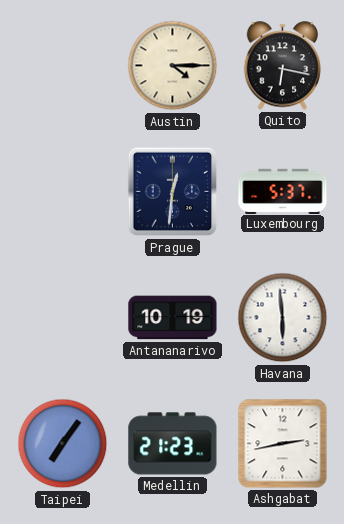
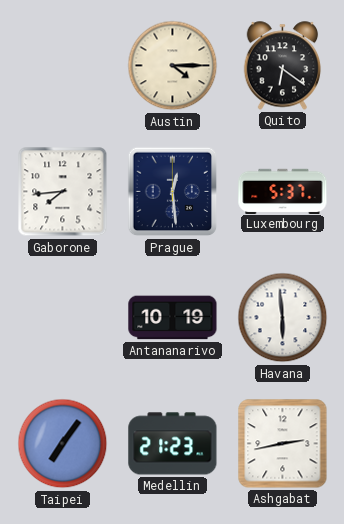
Quito: 6:17 -> 6:21
Gaborone: none -> 7:44
Prague: 12:31 -> 12:29
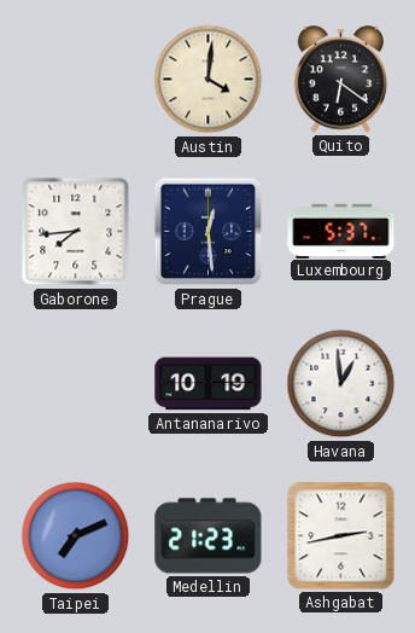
Austin: 4:15 -> 4:01
Havana: 5:59 -> 12:59
Taipei: 7:06 -> 7:11
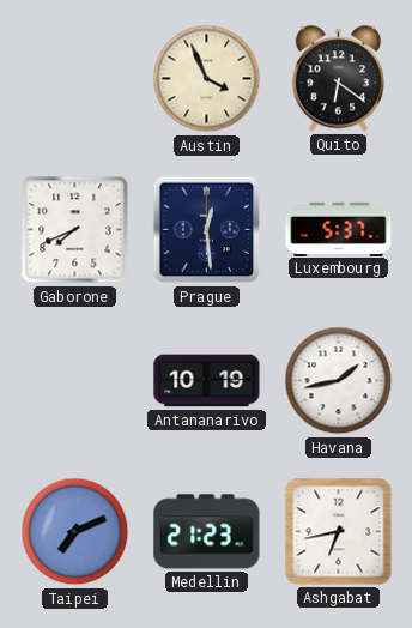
Austin: 4:01 -> 3:56
Gaborone: 7:44 -> 7:41
Havana: 12:59 -> 1:43
Ashgabat: 2:43 -> 6:43
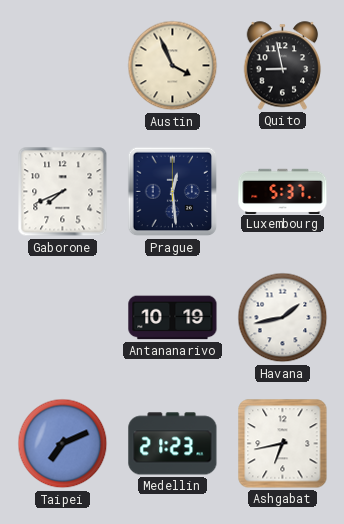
Quito: 6:21 -> 8:58
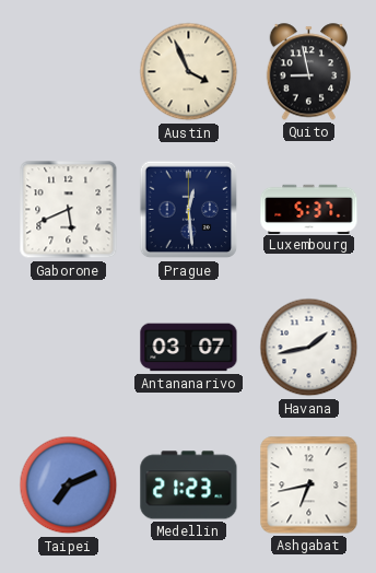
Gaborone: 7:41 -> 5:41
Antananarivo: 10:19 -> 03:07
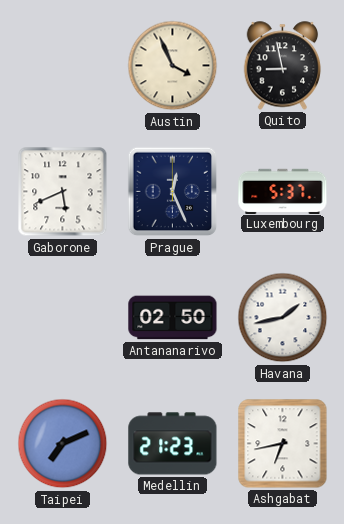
Prague: 12:29 -> 12:26
Antananarivo: 03:07 -> 02:50
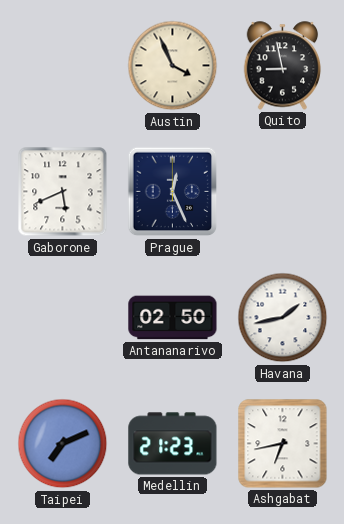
Luxembourg: 5:37 -> none
